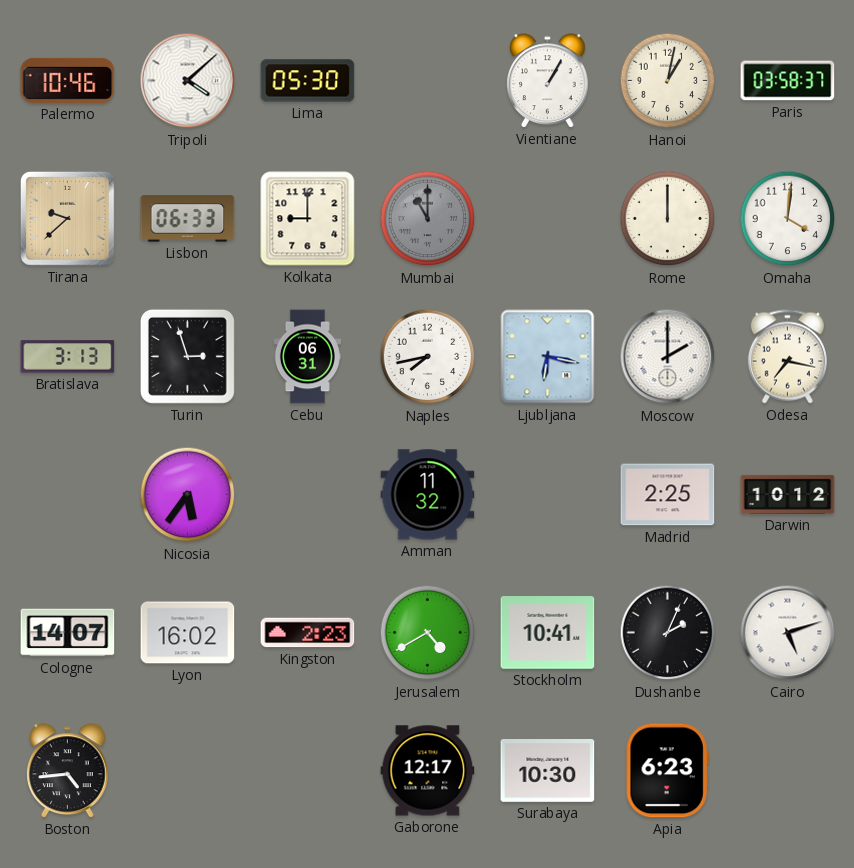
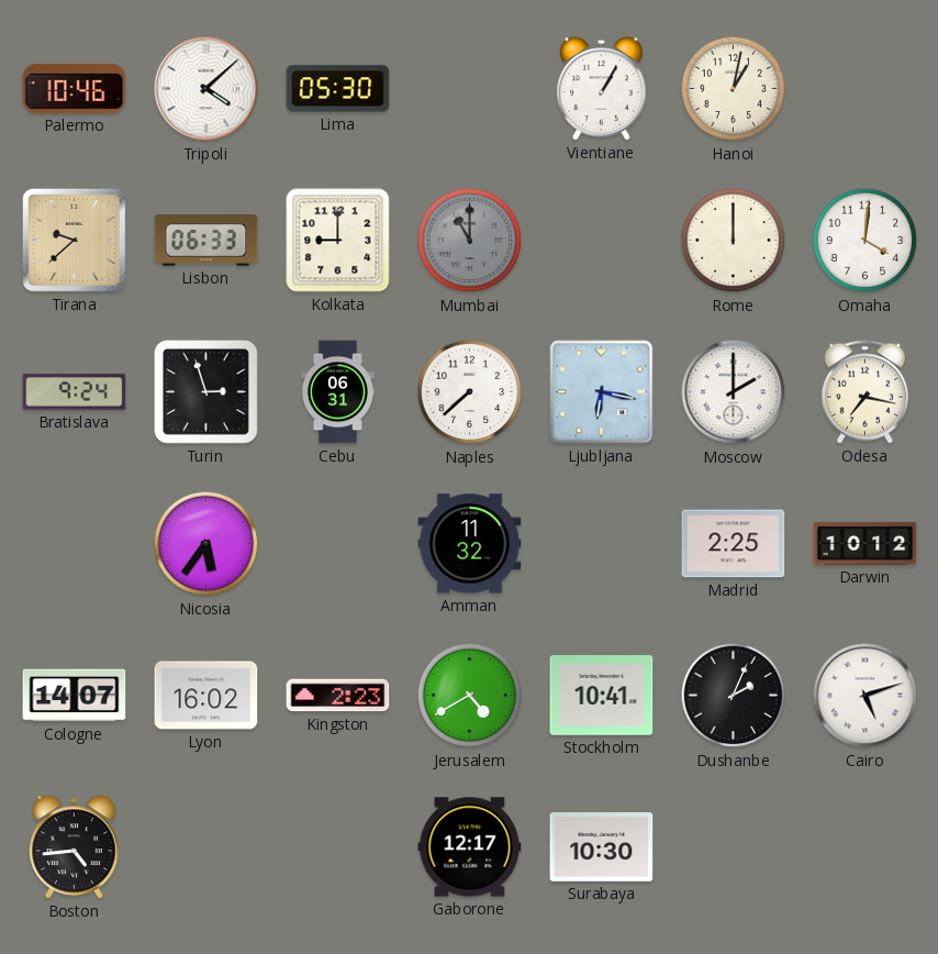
Paris: 03:58 -> none
Bratislava: 3:13 -> 9:24
Naples: 7:43 -> 7:38
Apia: 6:23 -> none
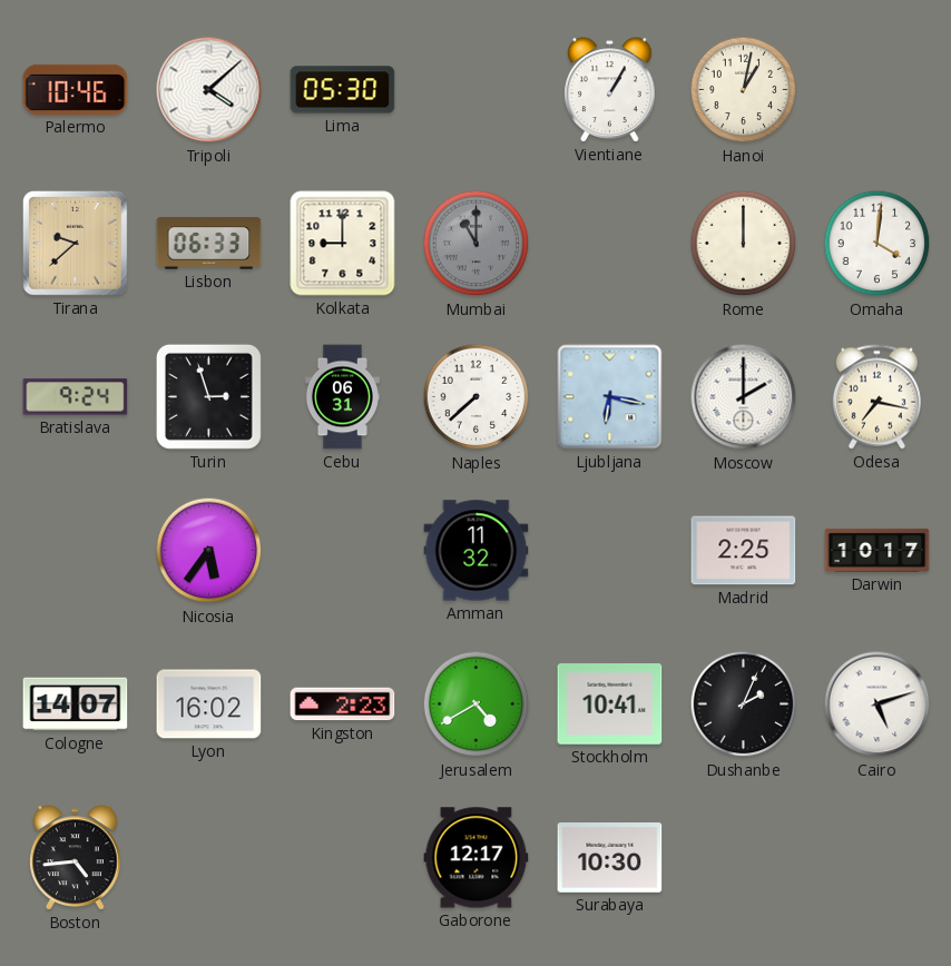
Darwin: 10:12 -> 10:17
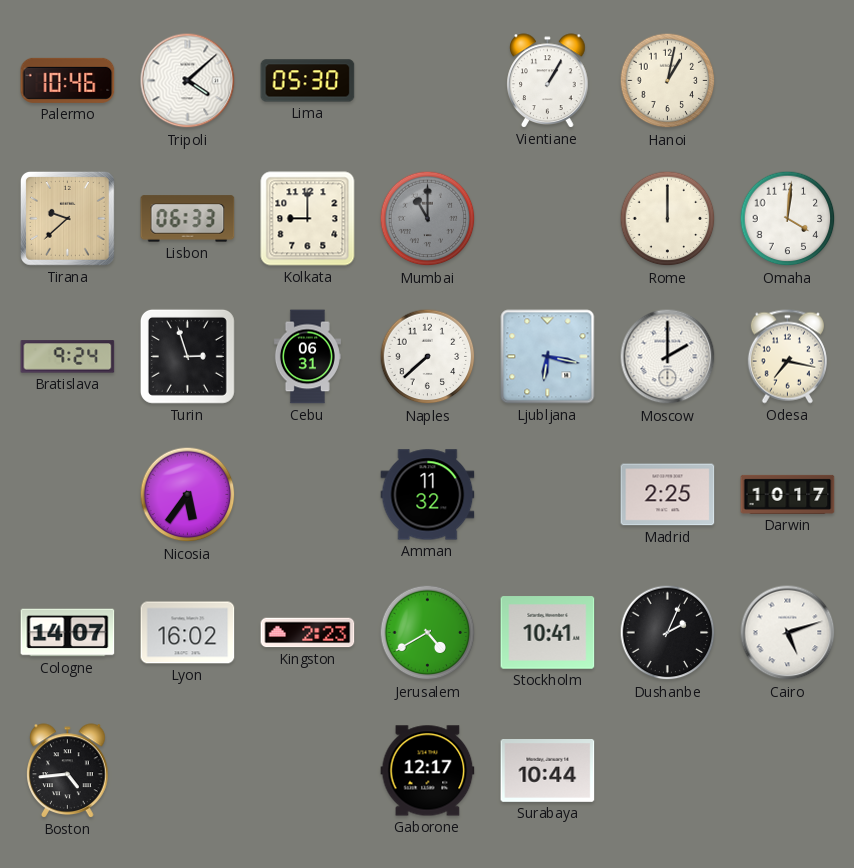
Surabaya: 10:30 -> 10:44
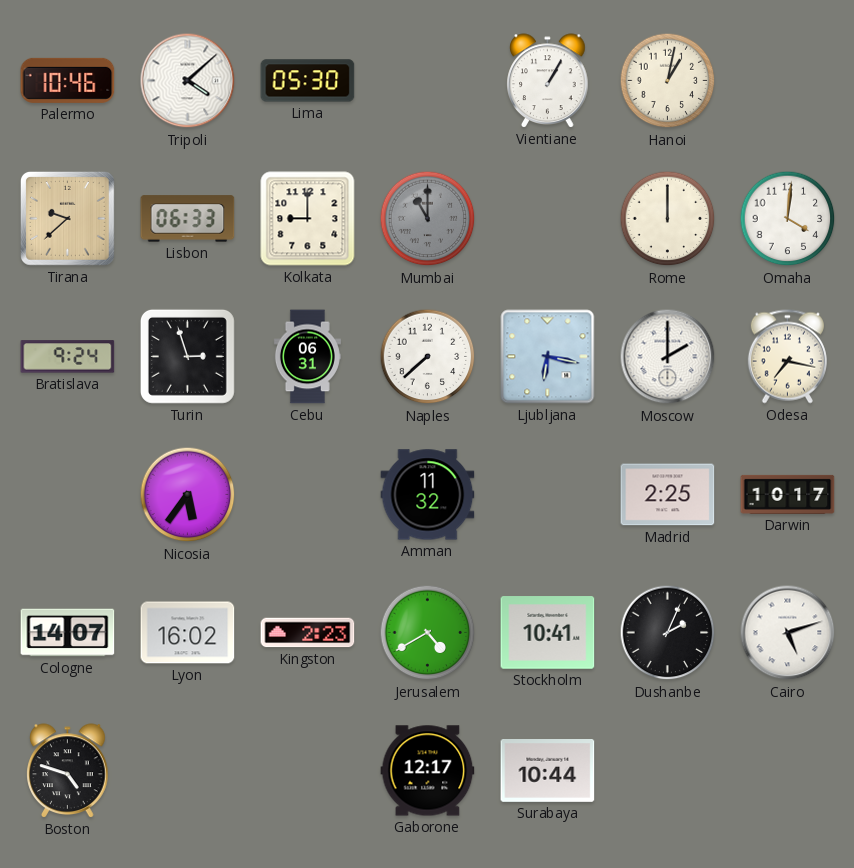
Boston: 4:44 -> 4:48
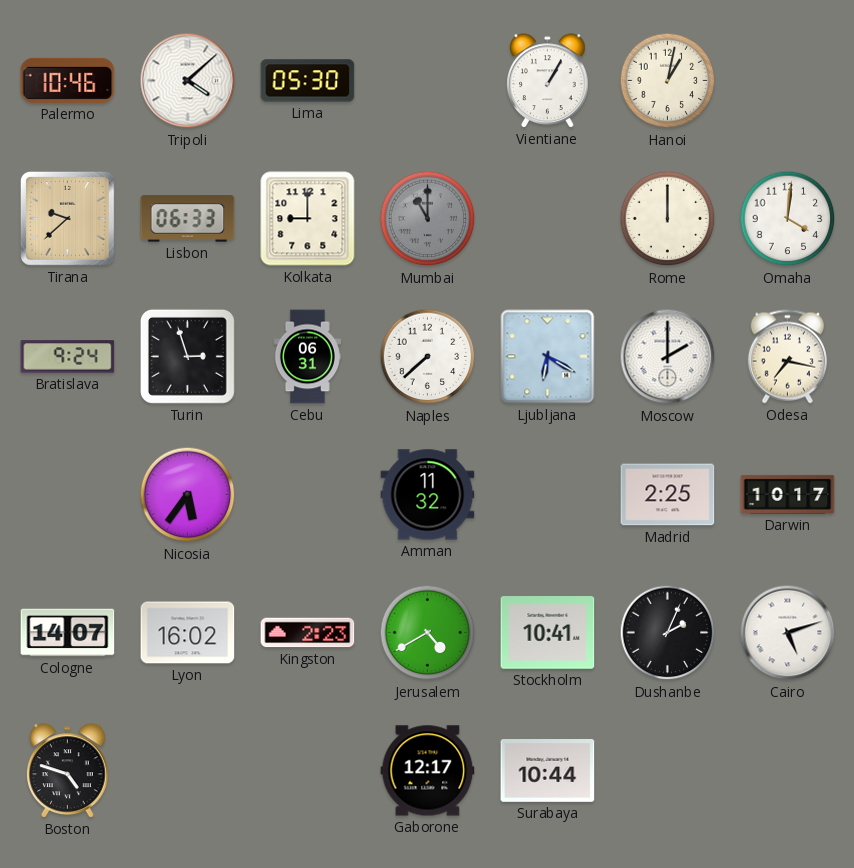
Ljubljana: 6:17 -> 6:20
